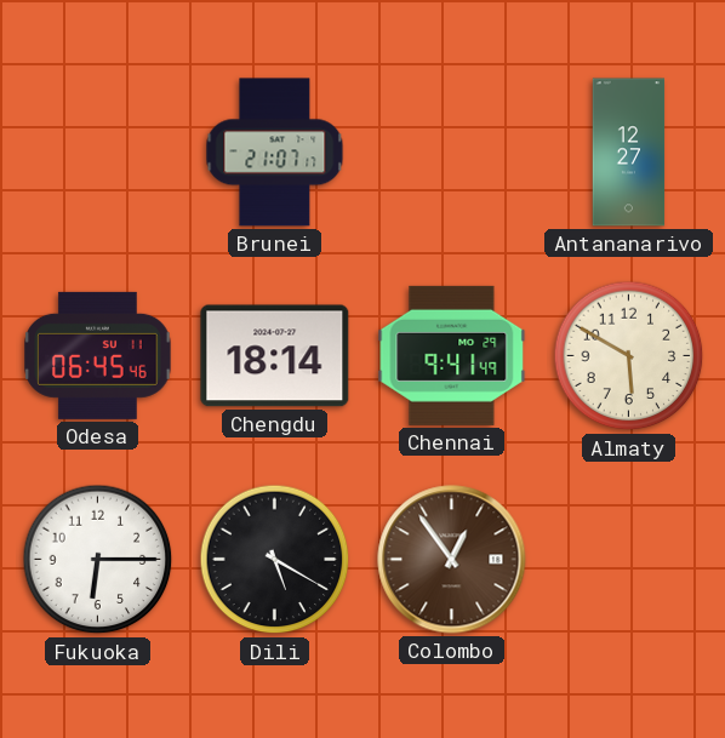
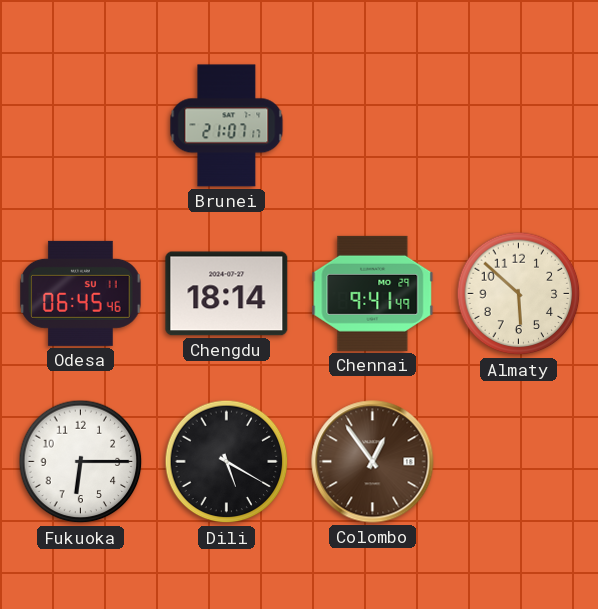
Antananarivo: 12:27 -> none
Almaty: 5:50 -> 5:52
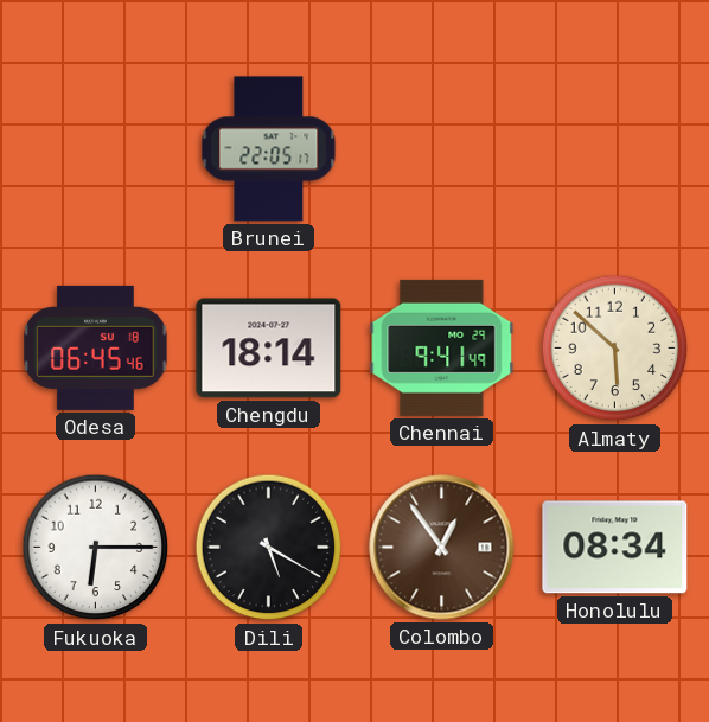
Brunei: 21:07 -> 22:05
Odesa date: SU 11 -> SU 18
Honolulu: none -> 08:34
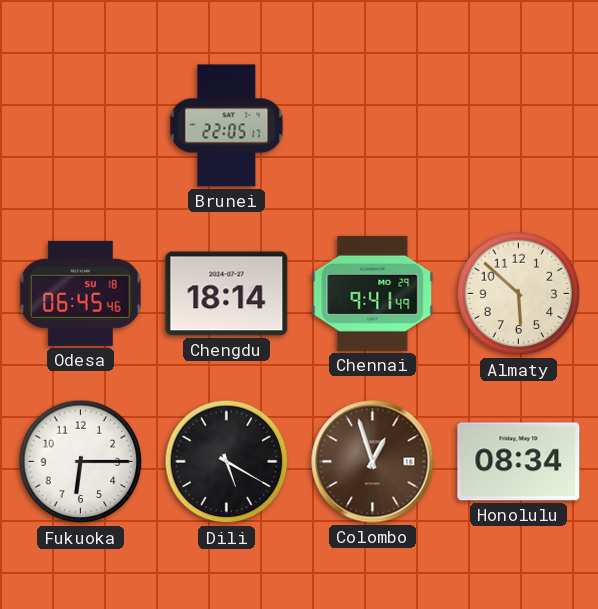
Colombo: 12:54 -> 12:57
